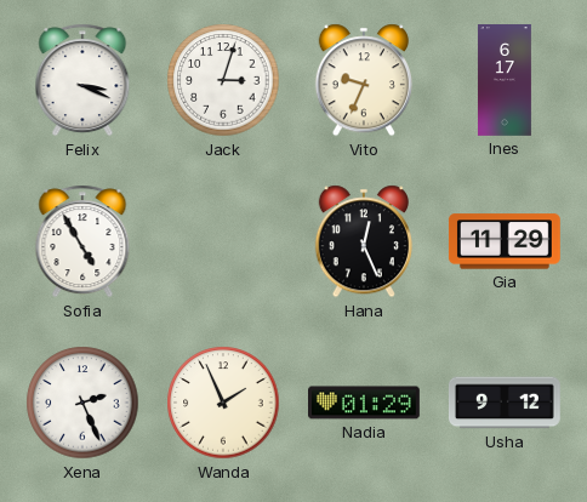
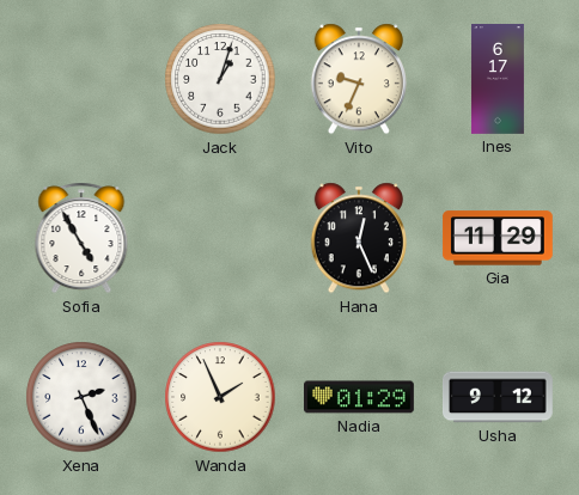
Felix: 3:19 -> none
Jack: 3:03 -> 1:03
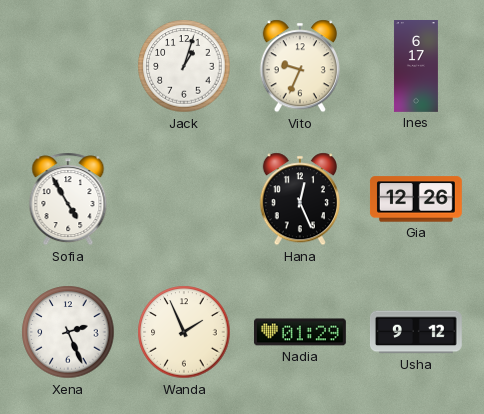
Gia: 11:29 -> 12:26
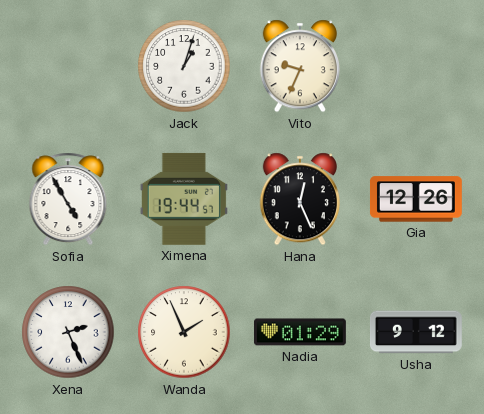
Ines: 6:17 -> none
Ximena: none -> 19:44
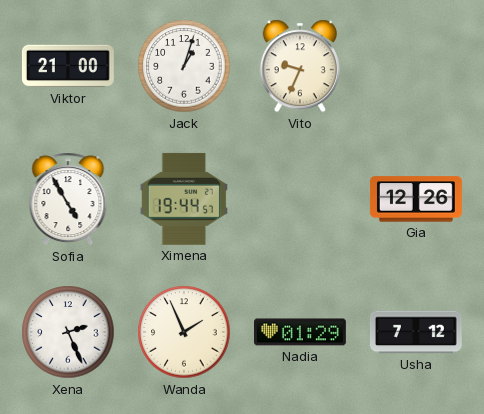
Viktor: none -> 21:00
Hana: 12:26 -> none
Usha: 9:12 -> 7:12
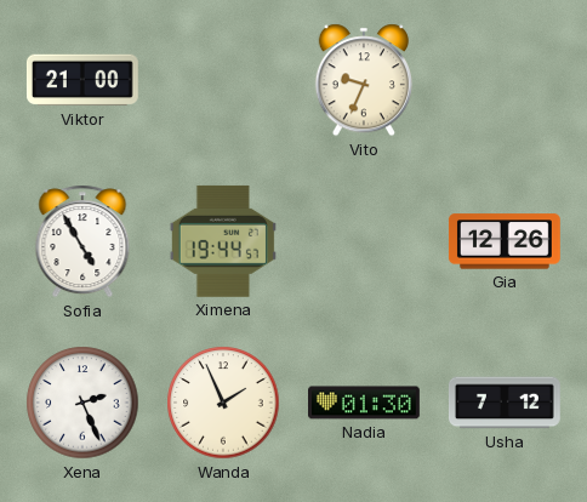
Jack: 1:03 -> none
Nadia: 01:29 -> 01:30
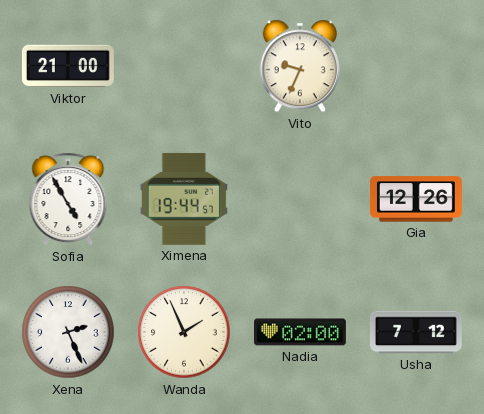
Nadia: 01:30 -> 02:00
